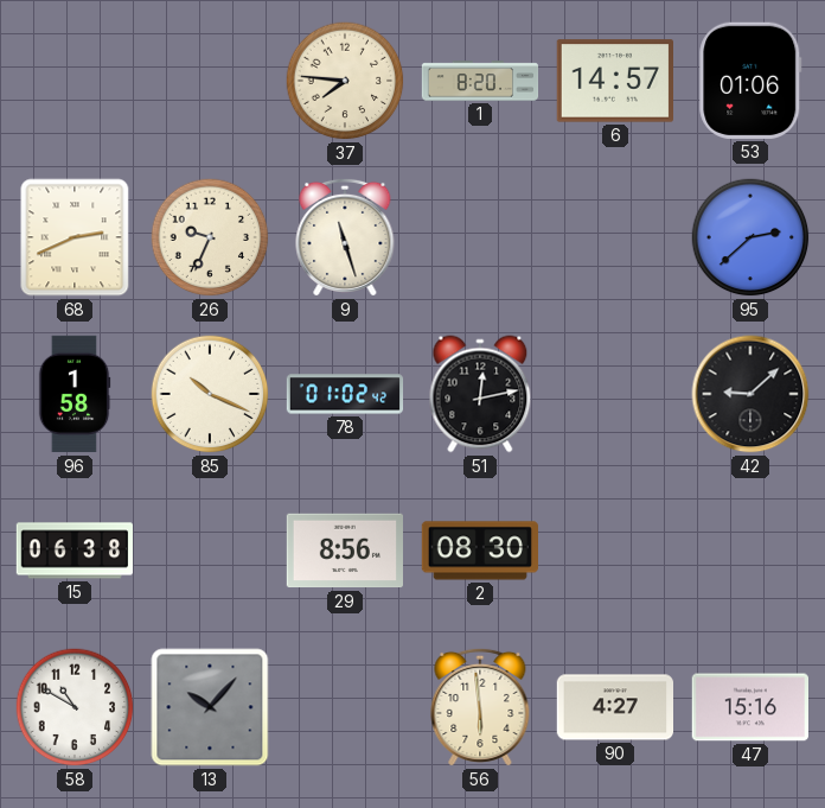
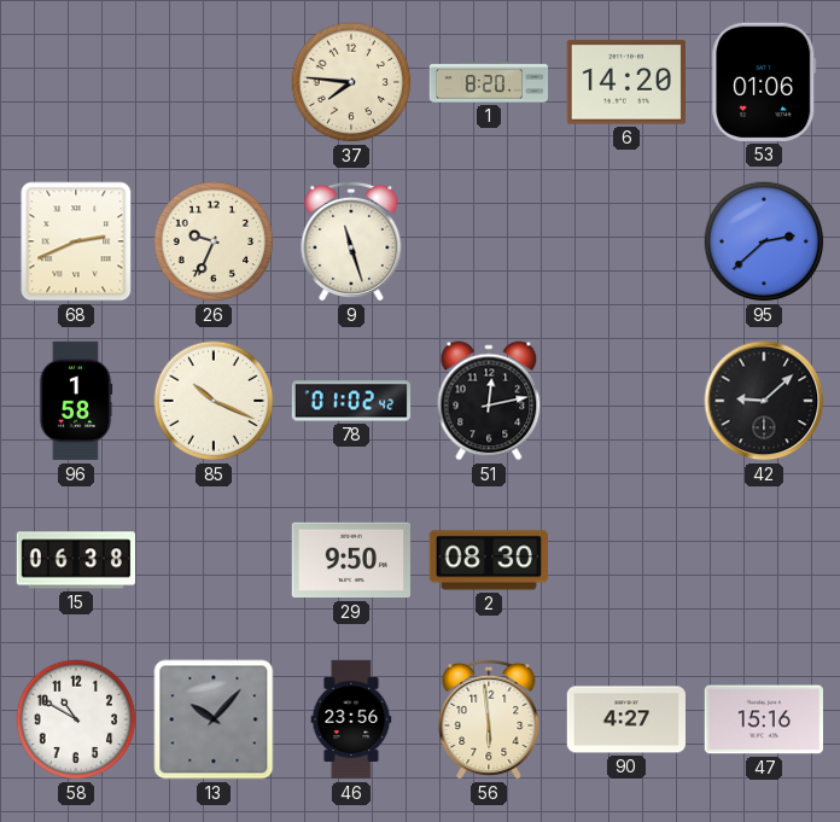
6: 14:57 -> 14:20
29: 8:56 -> 9:50
46: none -> 23:56
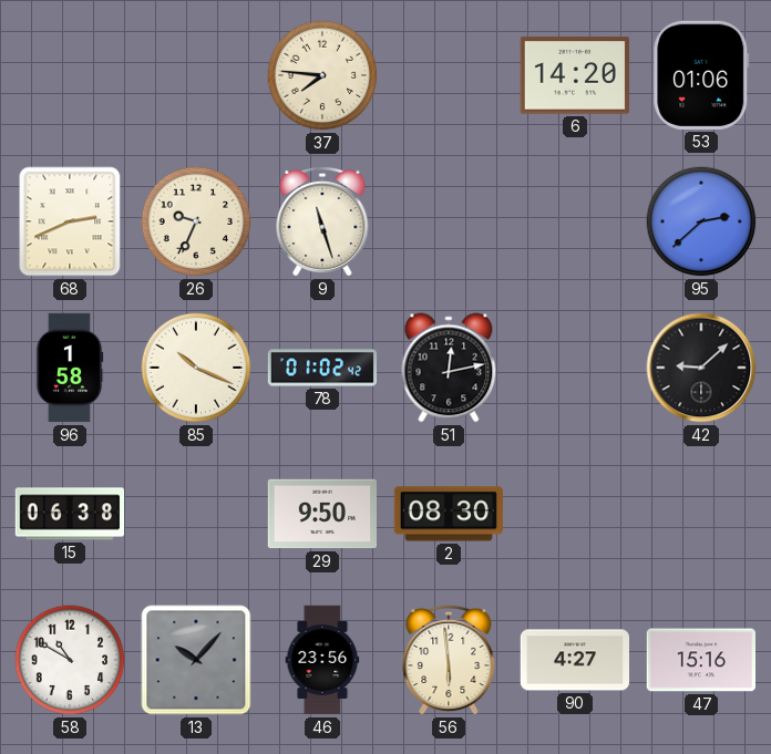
1: 8:20 -> none
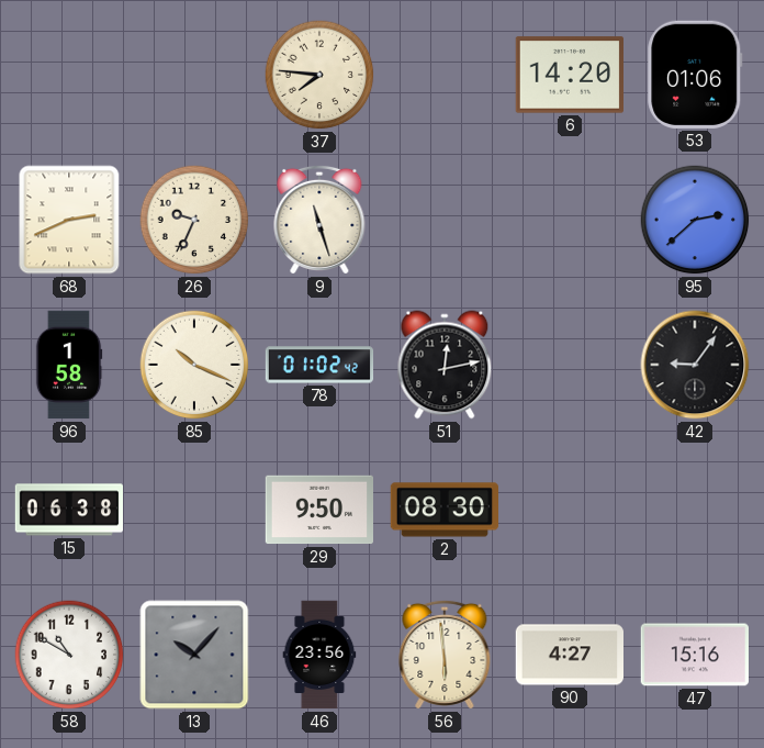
42: 9:08 -> 9:06
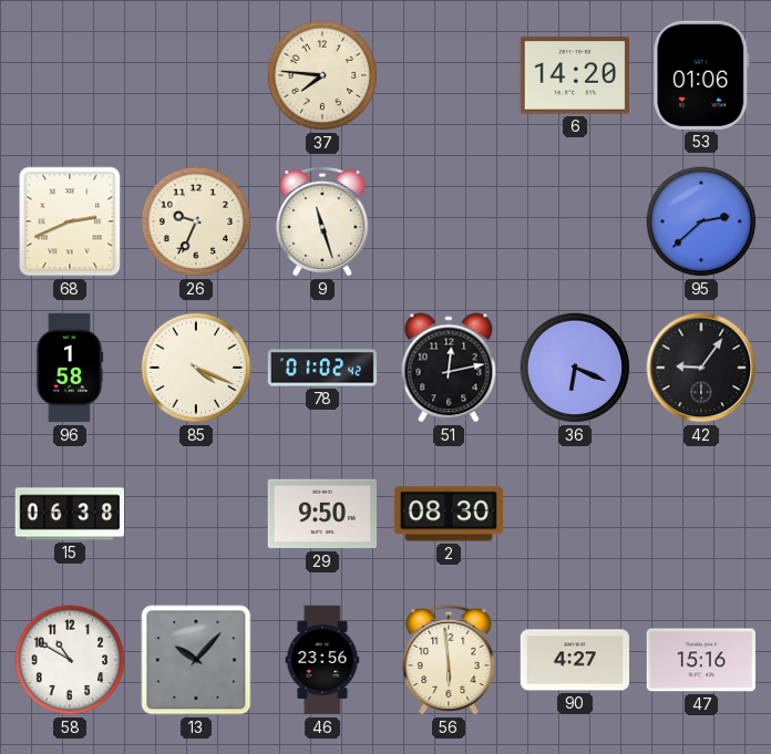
85: 10:19 -> 4:19
36: none -> 6:19
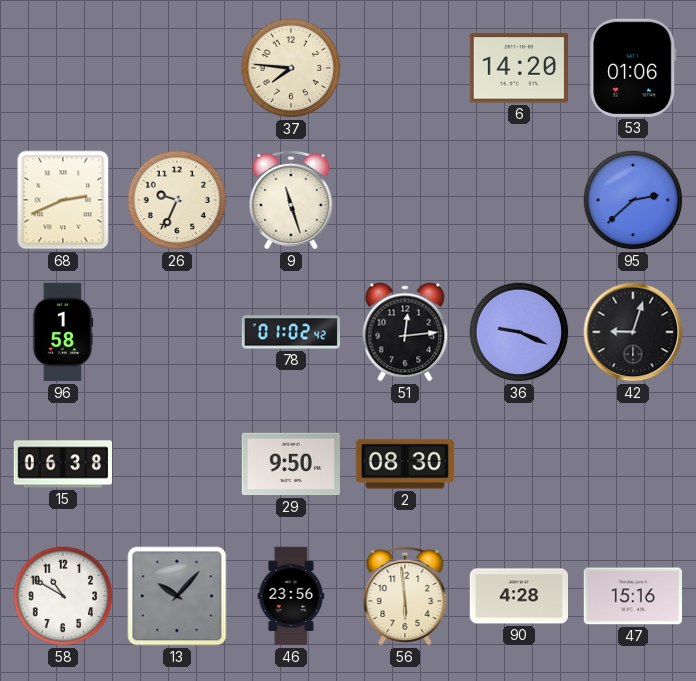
85: 4:19 -> none
51: 12:13 -> 12:14
36: 6:19 -> 9:19
42: 9:06 -> 9:03
90: 4:27 -> 4:28
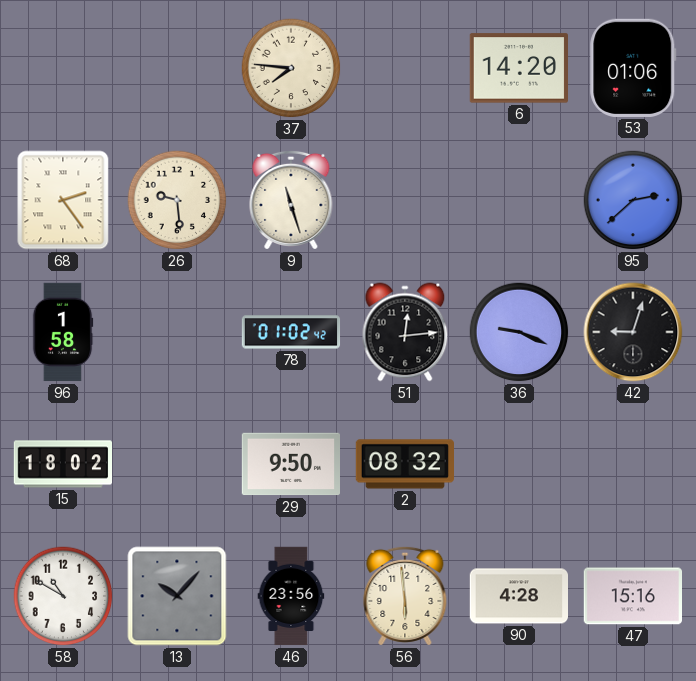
68: 2:41 -> 2:24
26: 9:34 -> 9:29
15: 06:38 -> 18:02
2: 08:30 -> 08:32
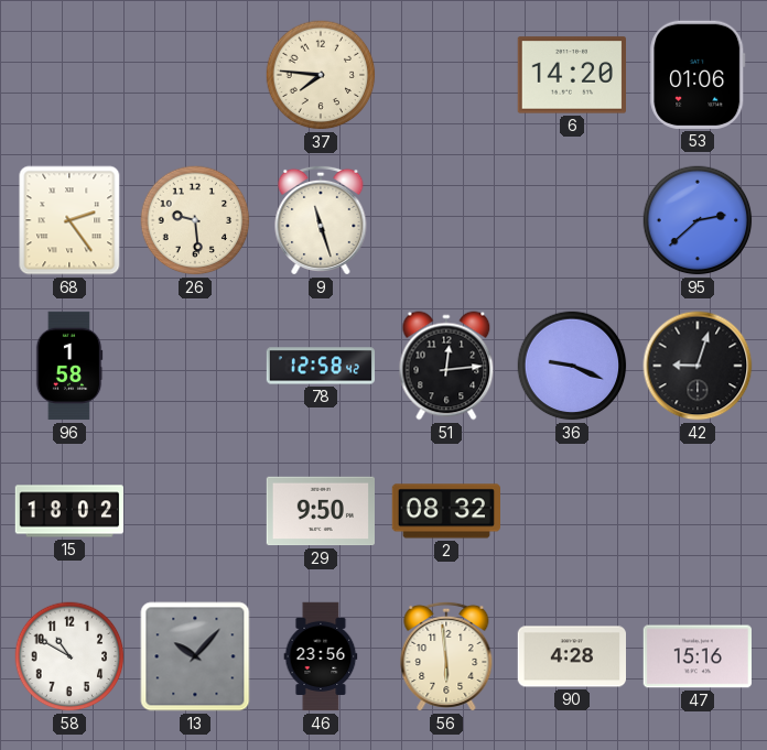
78: 01:02 -> 12:58
